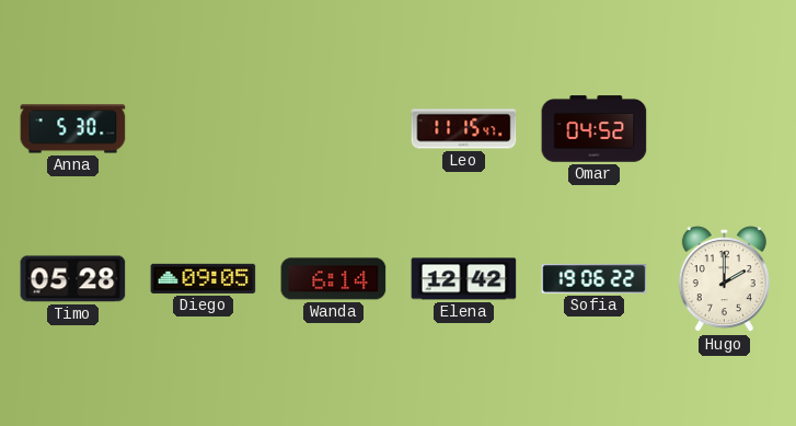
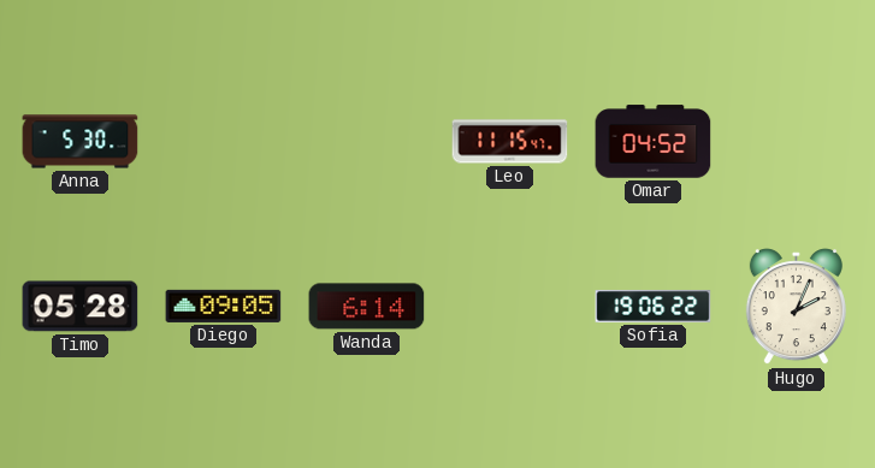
Elena: 12:42 -> none
Hugo: 2:00 -> 2:04
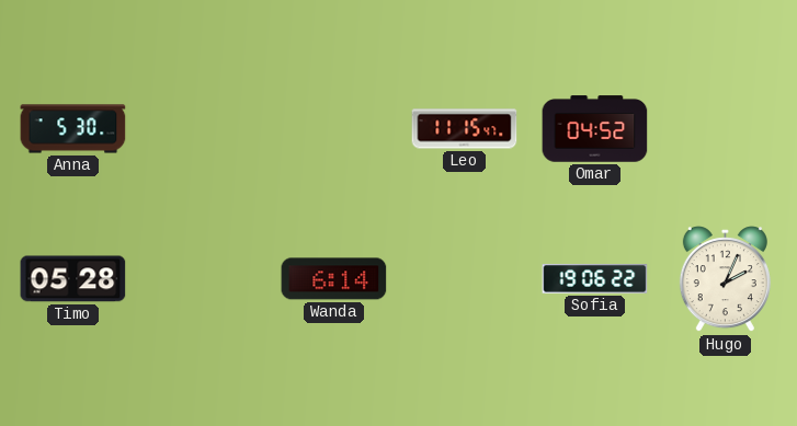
Diego: 09:05 -> none
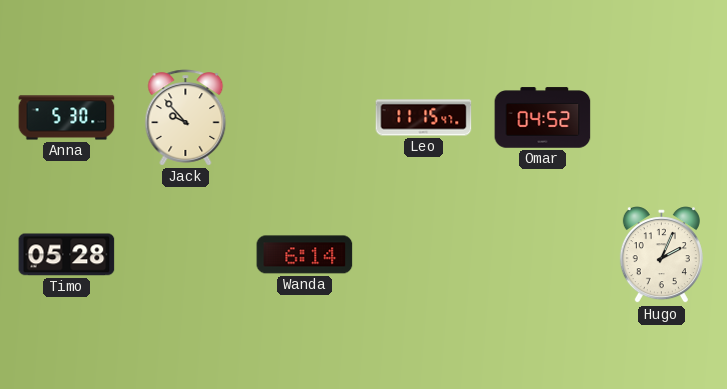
Jack: none -> 9:53
Sofia: 19:06 -> none
